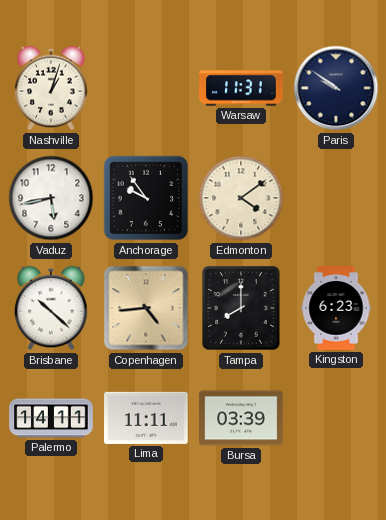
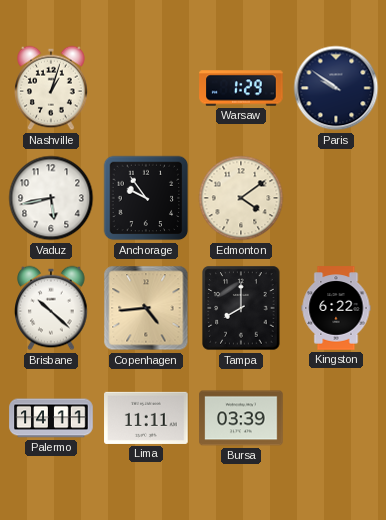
Warsaw: 11:31 -> 1:29
Kingston: 6:23 -> 6:22
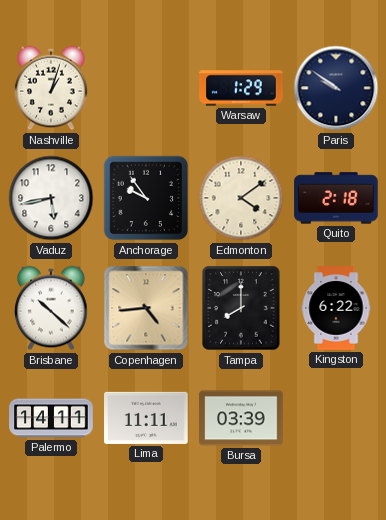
Quito: none -> 2:18
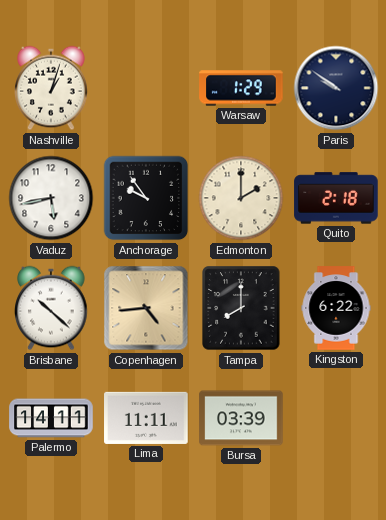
Edmonton: 4:09 -> 2:00
